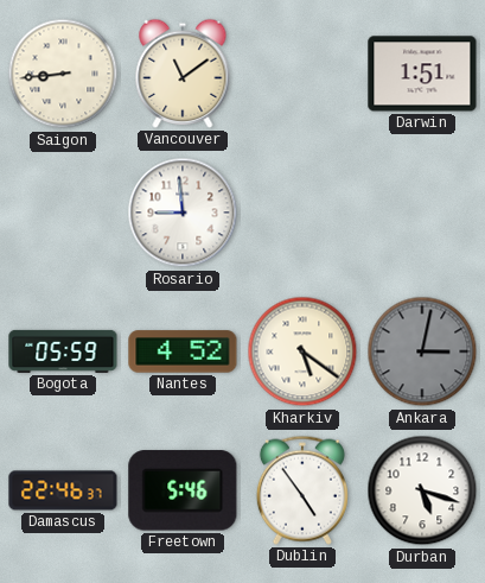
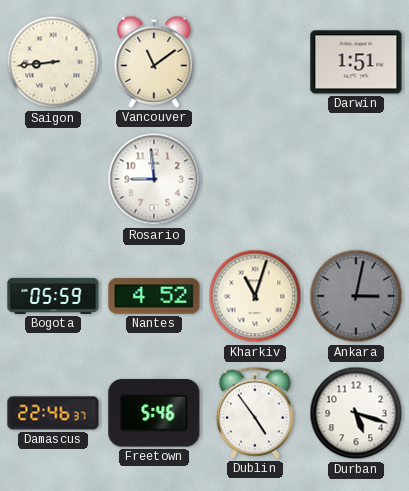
Kharkiv: 5:21 -> 11:03
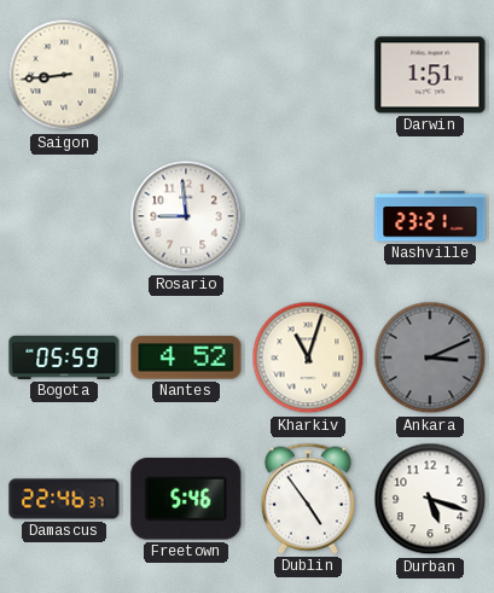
Vancouver: 11:09 -> none
Nashville: none -> 23:21
Ankara: 3:02 -> 3:11
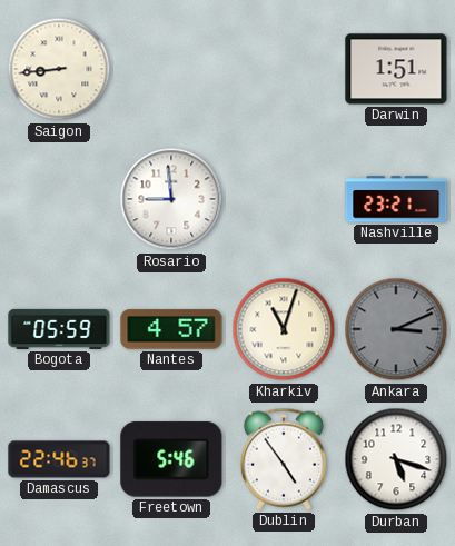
Nantes: 4:52 -> 4:57
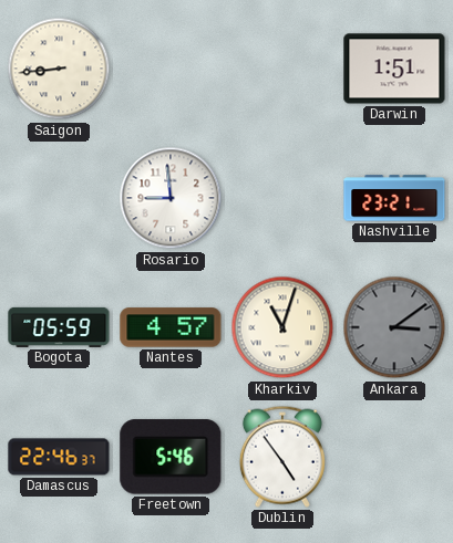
Ankara: 3:11 -> 3:09
Durban: 5:18 -> none
